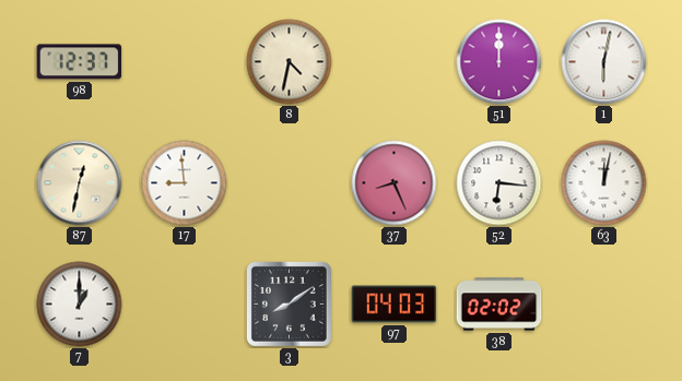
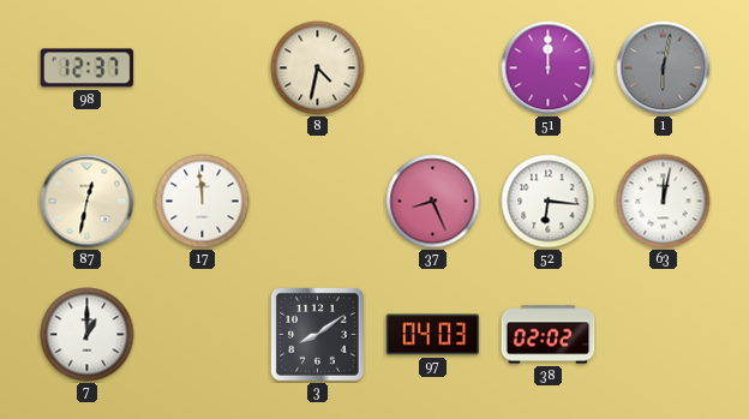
1 dial: white -> grey
17: 8:59 -> 11:59
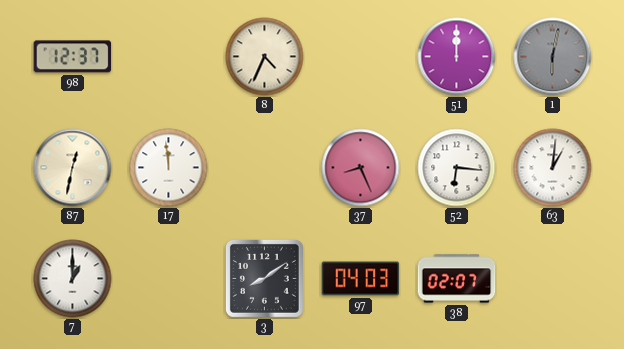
8: 4:32 -> 4:34
63: 12:02 -> 1:01
38: 02:02 -> 02:07
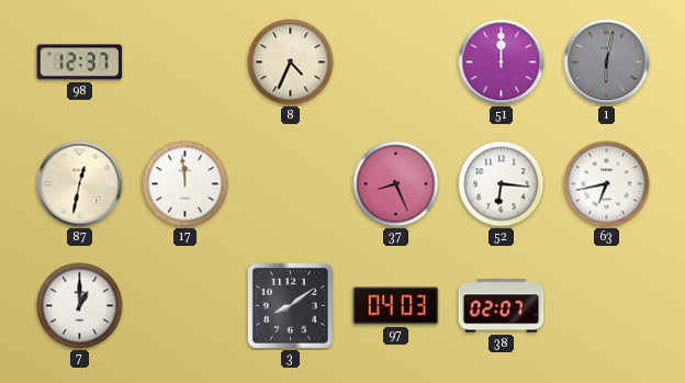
63: 1:01 -> 6:43
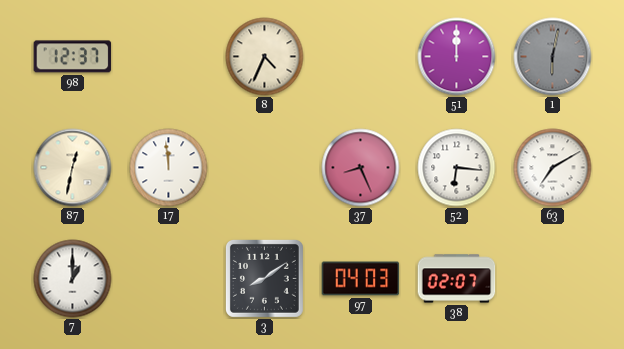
63: 6:43 -> 7:10
